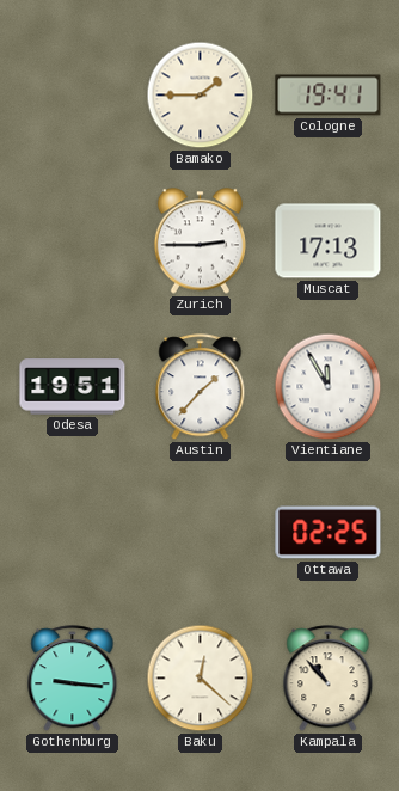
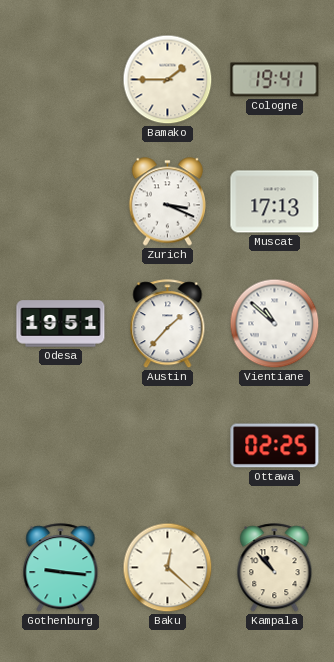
Zurich: 2:45 -> 3:19
Vientiane: 11:55 -> 10:52
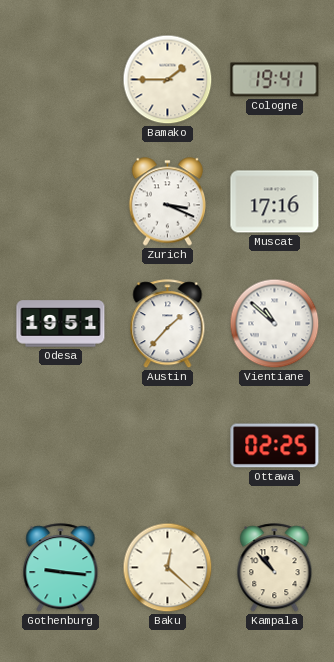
Muscat: 17:13 -> 17:16
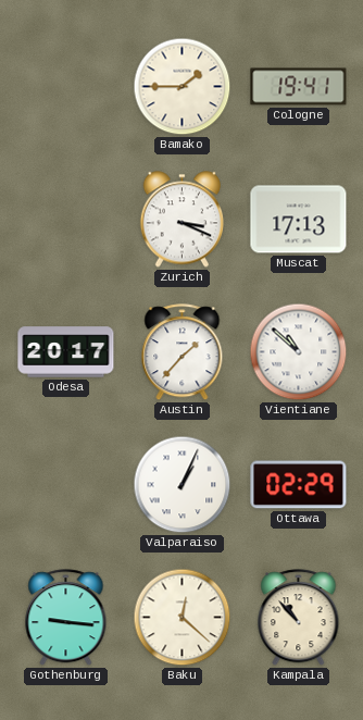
Muscat: 17:16 -> 17:13
Odesa: 19:51 -> 20:17
Valparaiso: none -> 1:04
Ottawa: 02:25 -> 02:29
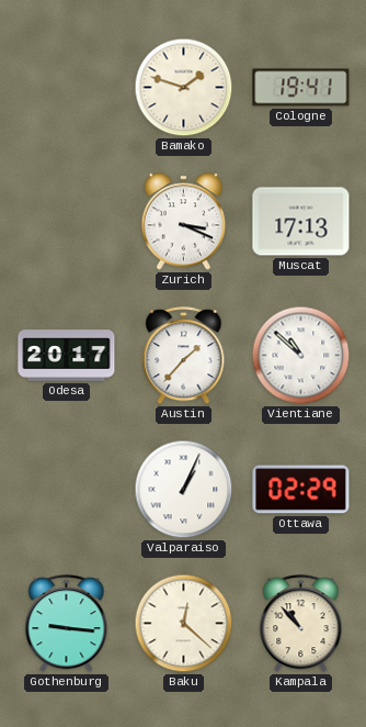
Bamako: 1:45 -> 1:48
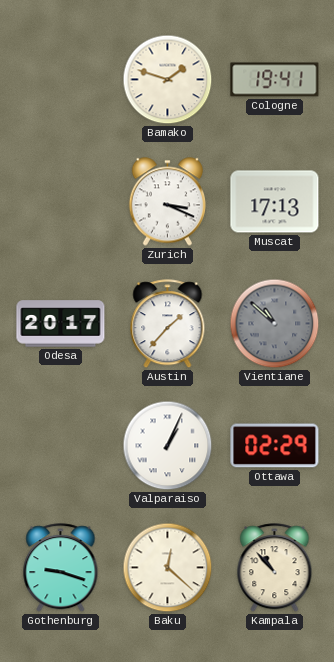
Vientiane dial: white -> grey
Gothenburg: 9:16 -> 9:18
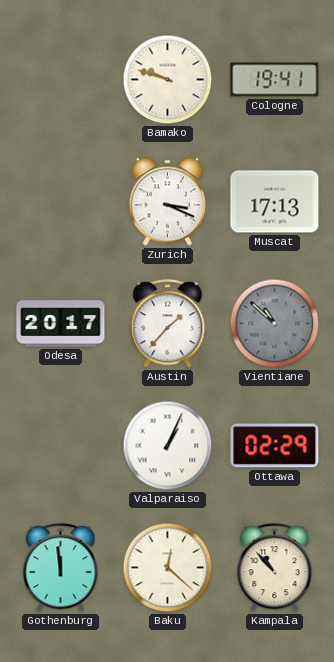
Bamako: 1:48 -> 9:48
Gothenburg: 9:18 -> 11:59
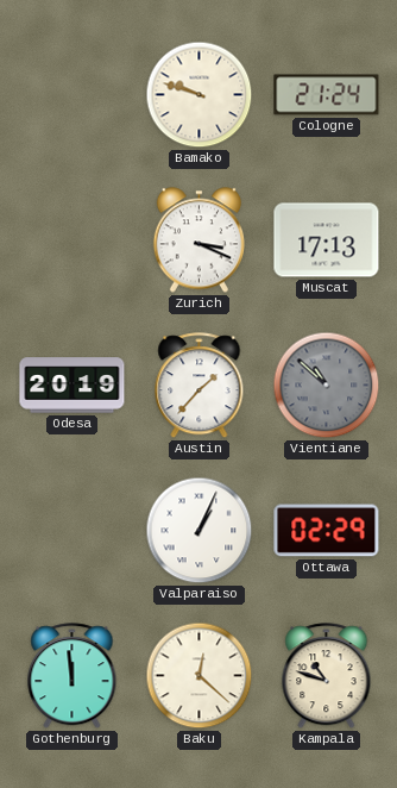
Cologne: 19:41 -> 21:24
Odesa: 20:17 -> 20:19
Kampala: 10:53 -> 10:48
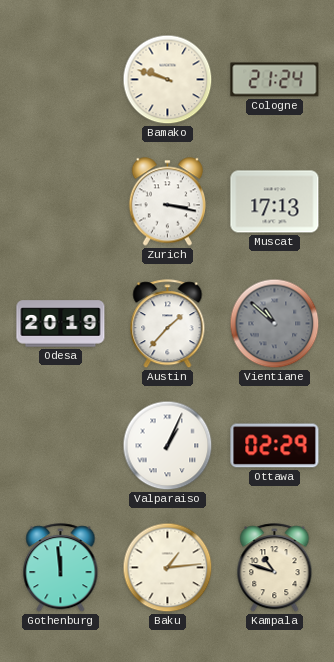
Zurich: 3:19 -> 3:17
Baku: 12:22 -> 1:14
